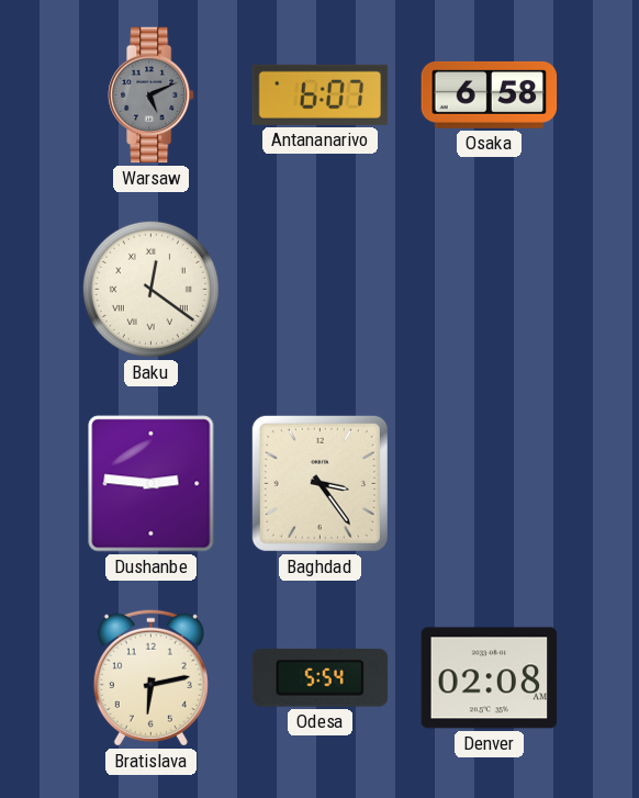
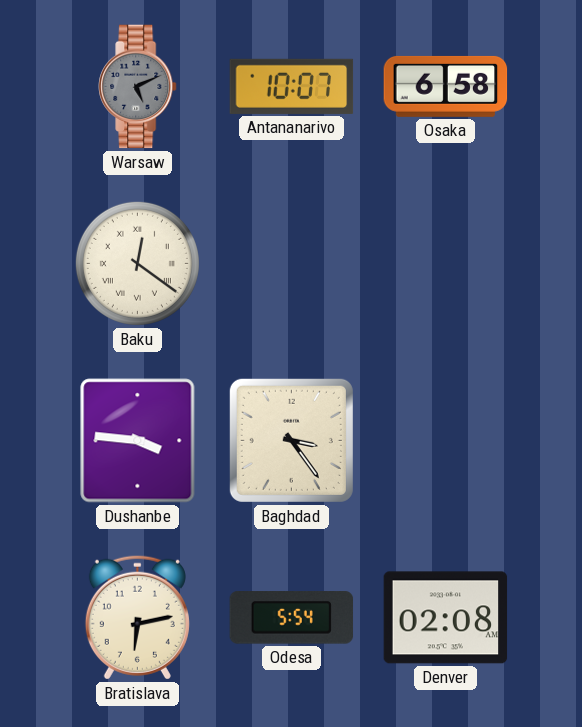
Antananarivo: 6:07 -> 10:07
Dushanbe: 2:46 -> 3:46
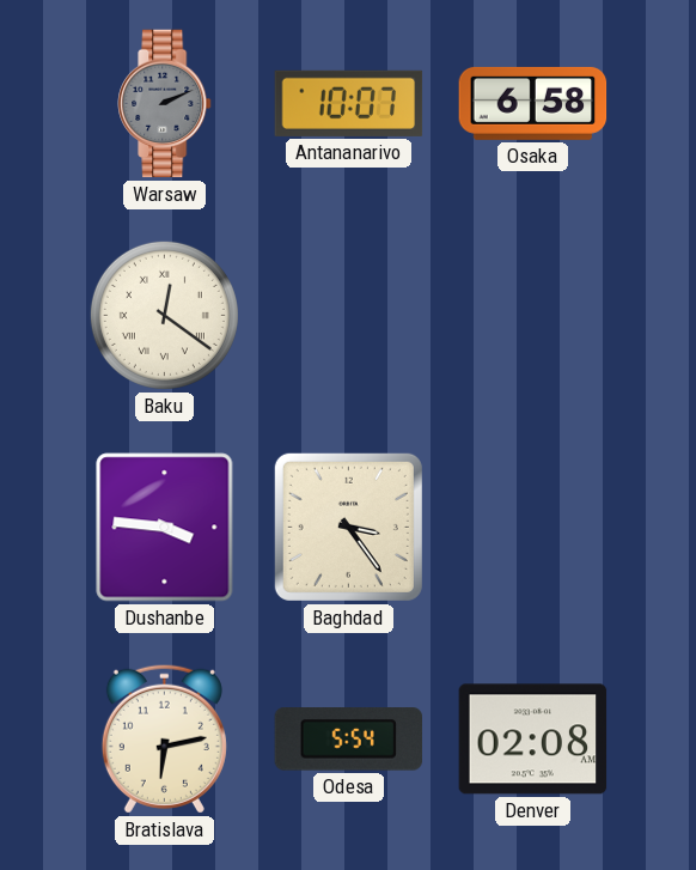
Warsaw: 5:11 -> 2:11
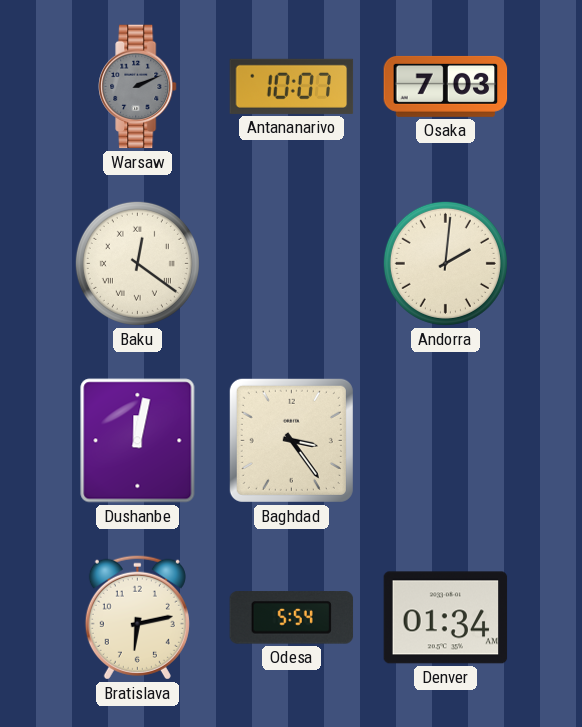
Osaka: 6:58 -> 7:03
Andorra: none -> 2:01
Dushanbe: 3:46 -> 12:02
Denver: 02:08 -> 01:34
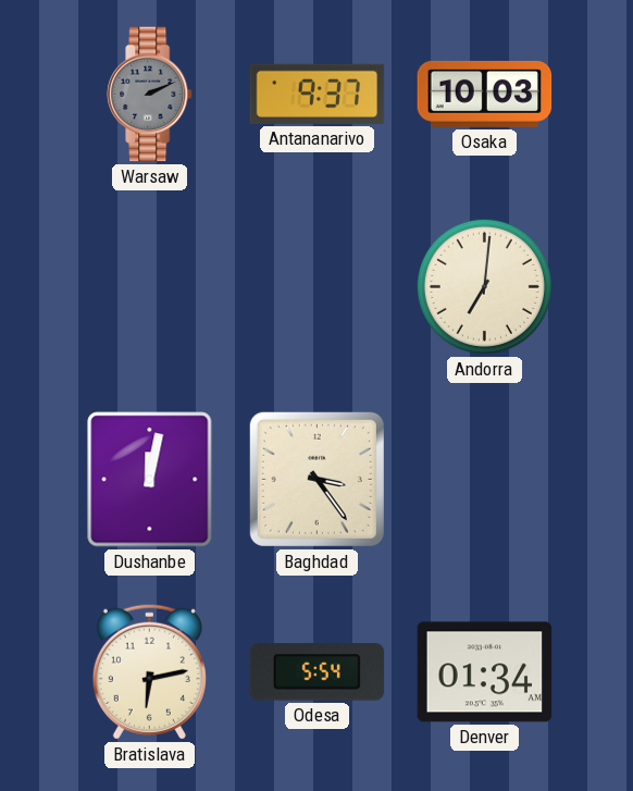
Antananarivo: 10:07 -> 9:37
Osaka: 7:03 -> 10:03
Baku: 12:21 -> none
Andorra: 2:01 -> 7:01
